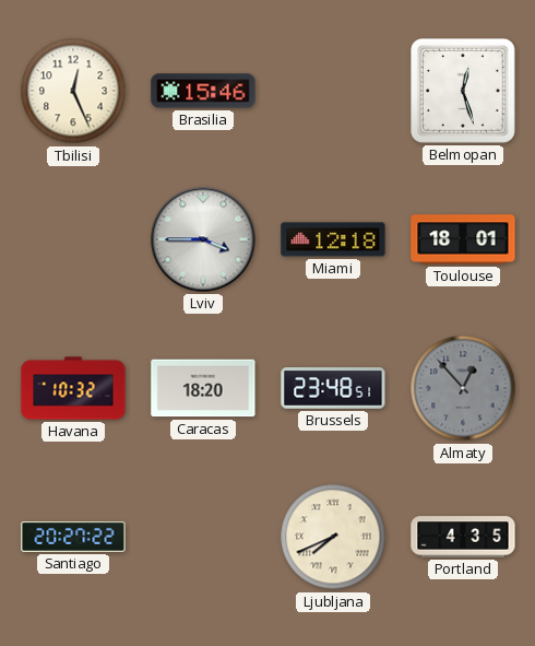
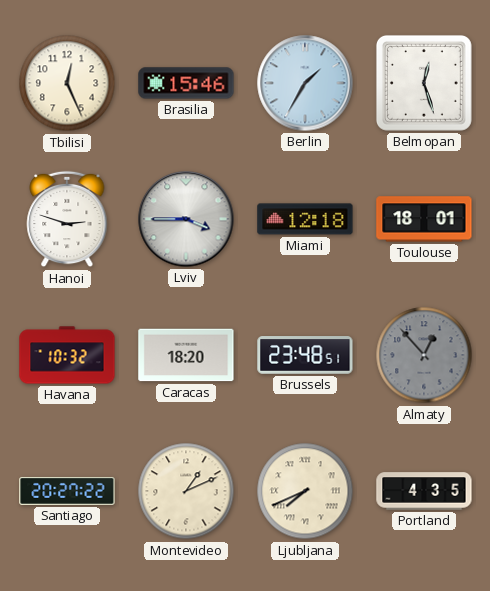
Berlin: none -> 1:35
Hanoi: none -> 2:48
Montevideo: none -> 1:11
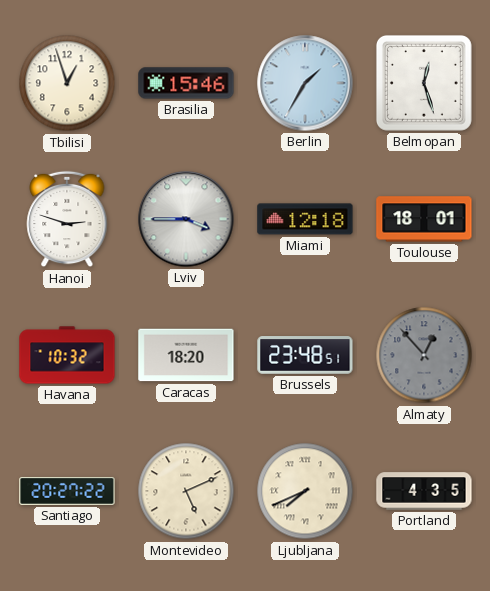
Tbilisi: 12:26 -> 12:57
Montevideo: 1:11 -> 5:11
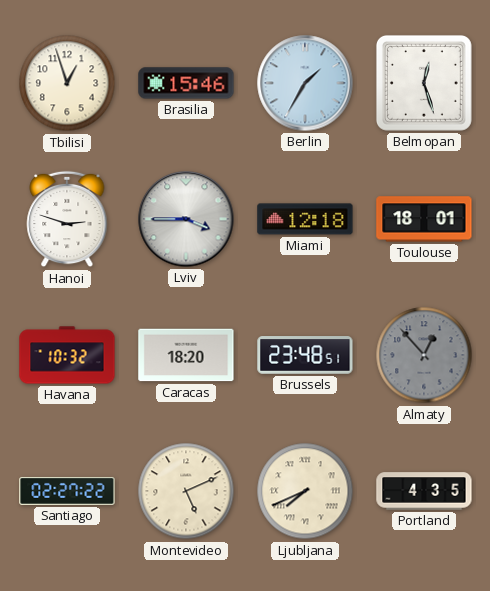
Santiago: 20:27 -> 02:27
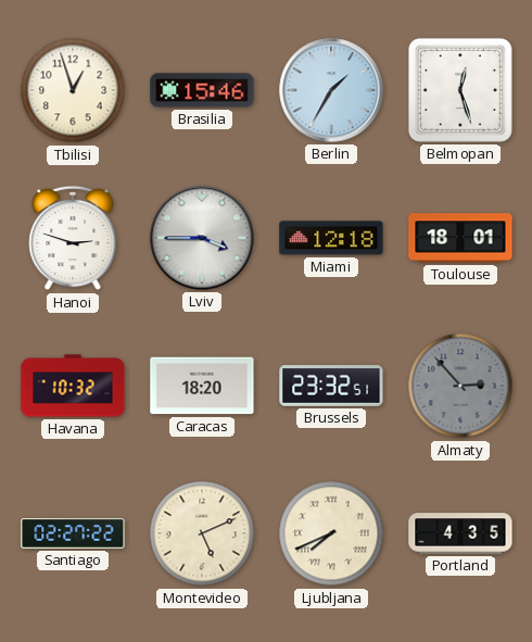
Brussels: 23:48 -> 23:32
Almaty: 12:53 -> 2:53
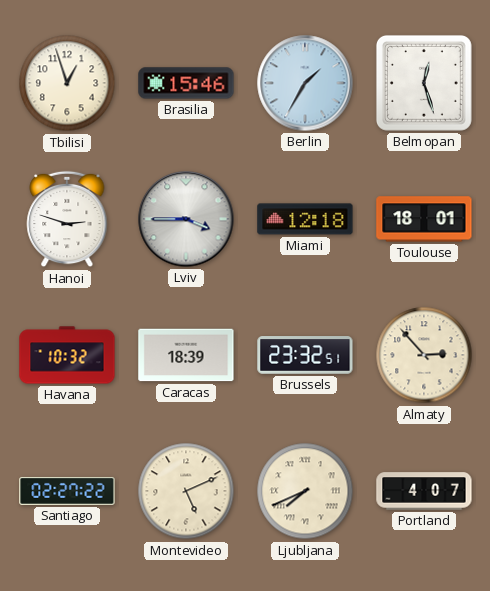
Caracas: 18:20 -> 18:39
Almaty dial: grey -> cream
Portland: 4:35 -> 4:07
